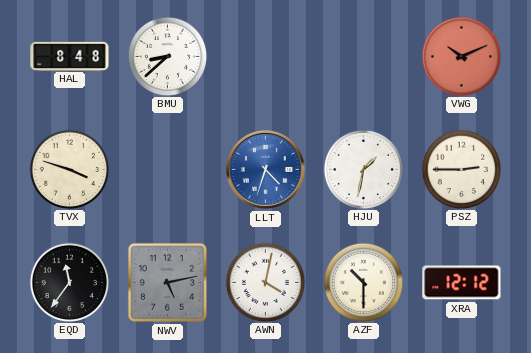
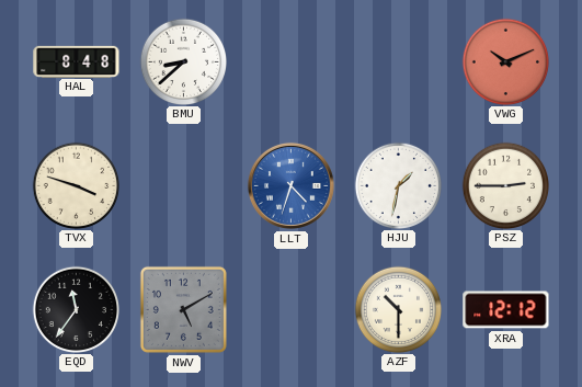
NWV: 5:13 -> 5:10
AWN: 4:02 -> none
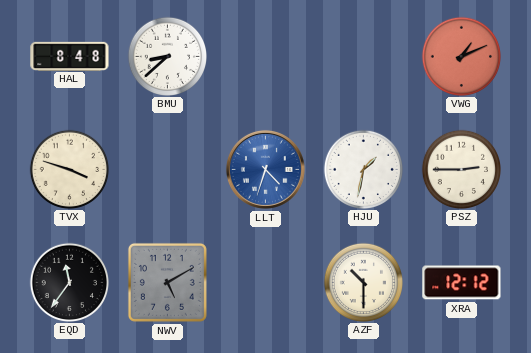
VWG: 10:11 -> 1:11
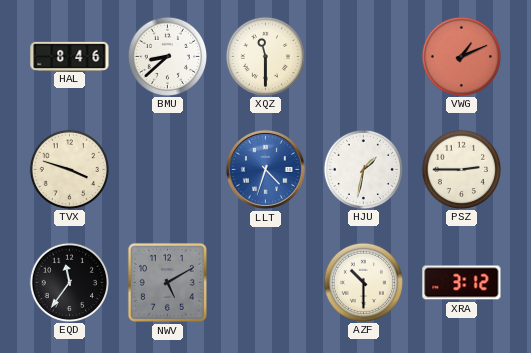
HAL: 8:48 -> 8:46
XQZ: none -> 11:30
XRA: 12:12 -> 3:12
